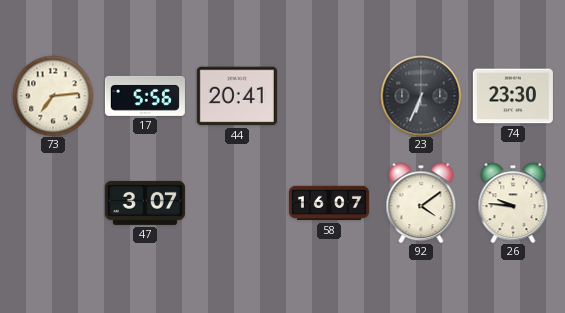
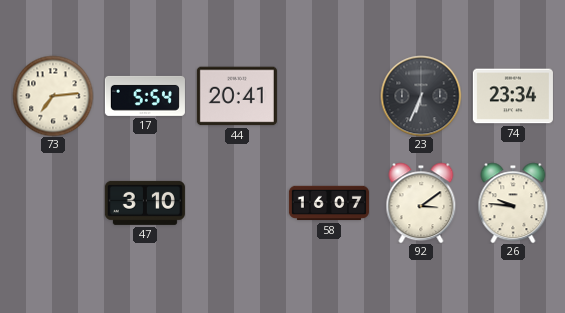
17: 5:56 -> 5:54
74: 23:30 -> 23:34
47: 3:07 -> 3:10
92: 4:09 -> 3:09
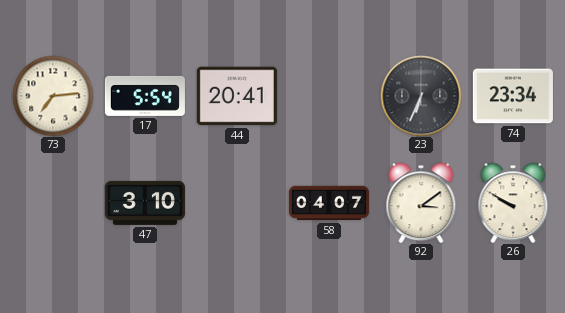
58: 16:07 -> 04:07
26: 9:46 -> 9:50
